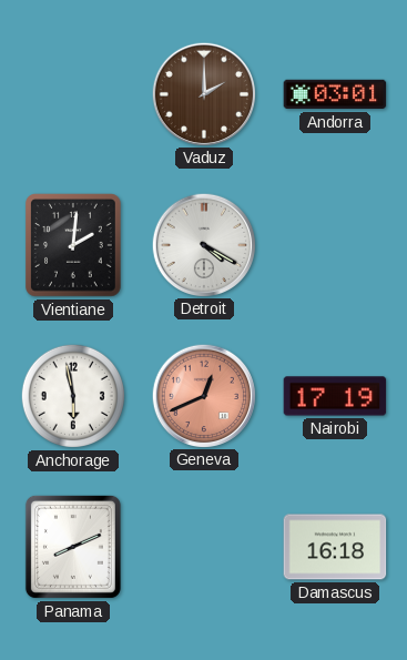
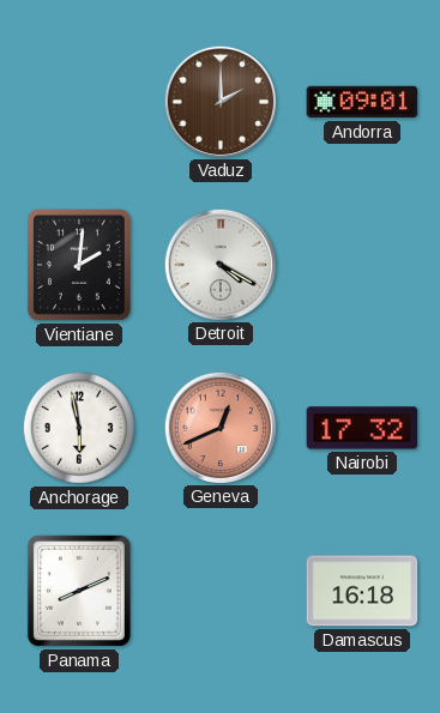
Andorra: 03:01 -> 09:01
Nairobi: 17:19 -> 17:32
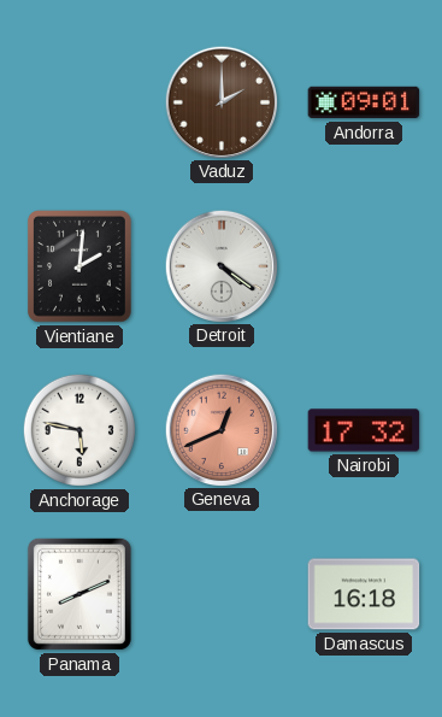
Detroit: 4:20 -> 4:21
Anchorage: 5:58 -> 5:47
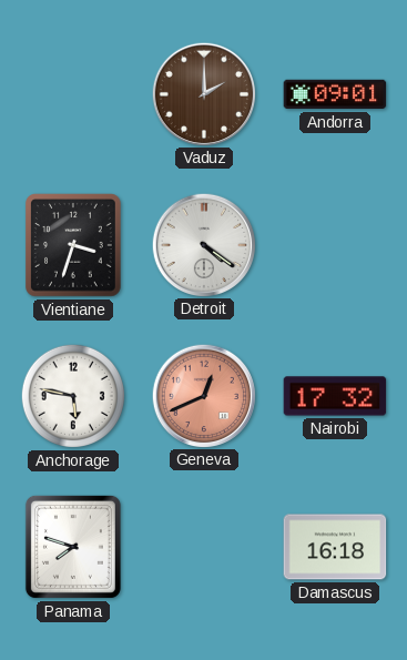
Vientiane: 2:01 -> 3:33
Panama: 8:11 -> 7:48
